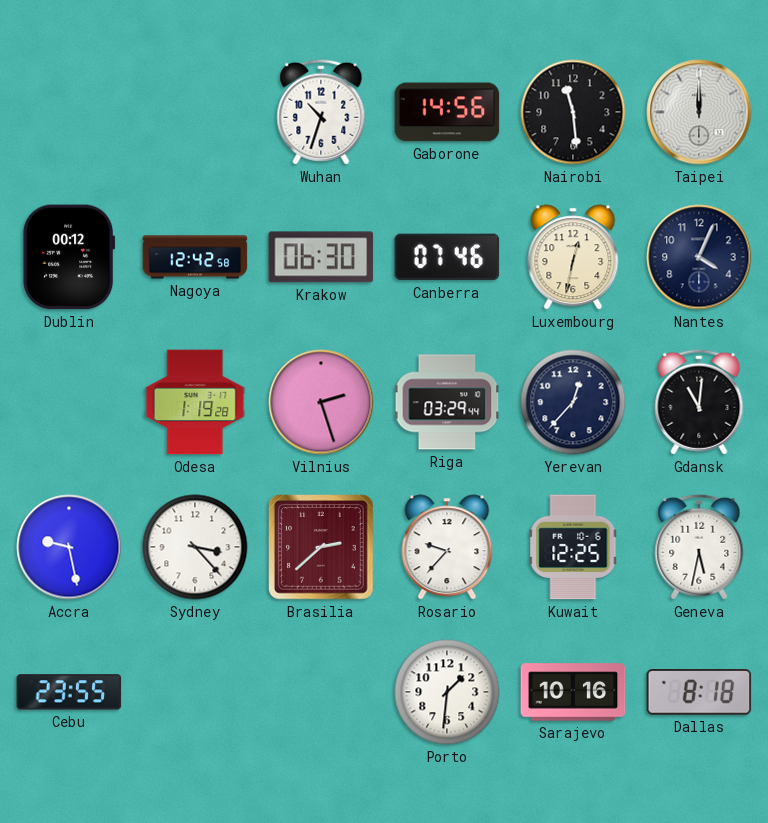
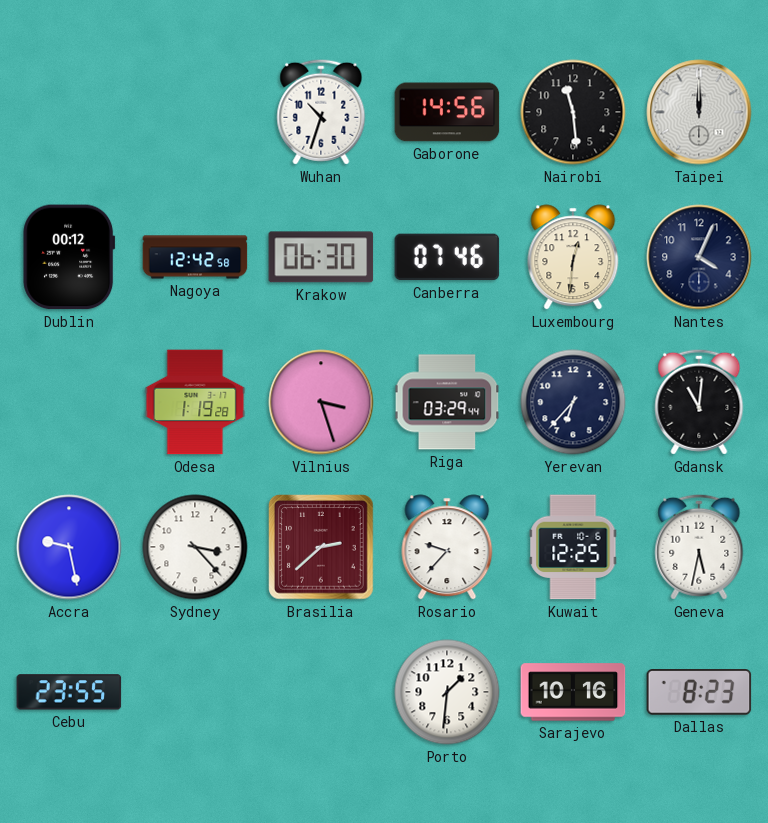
Luxembourg: 12:32 -> 12:31
Vilnius: 2:27 -> 3:27
Yerevan: 12:37 -> 6:37
Dallas: 8:18 -> 8:23
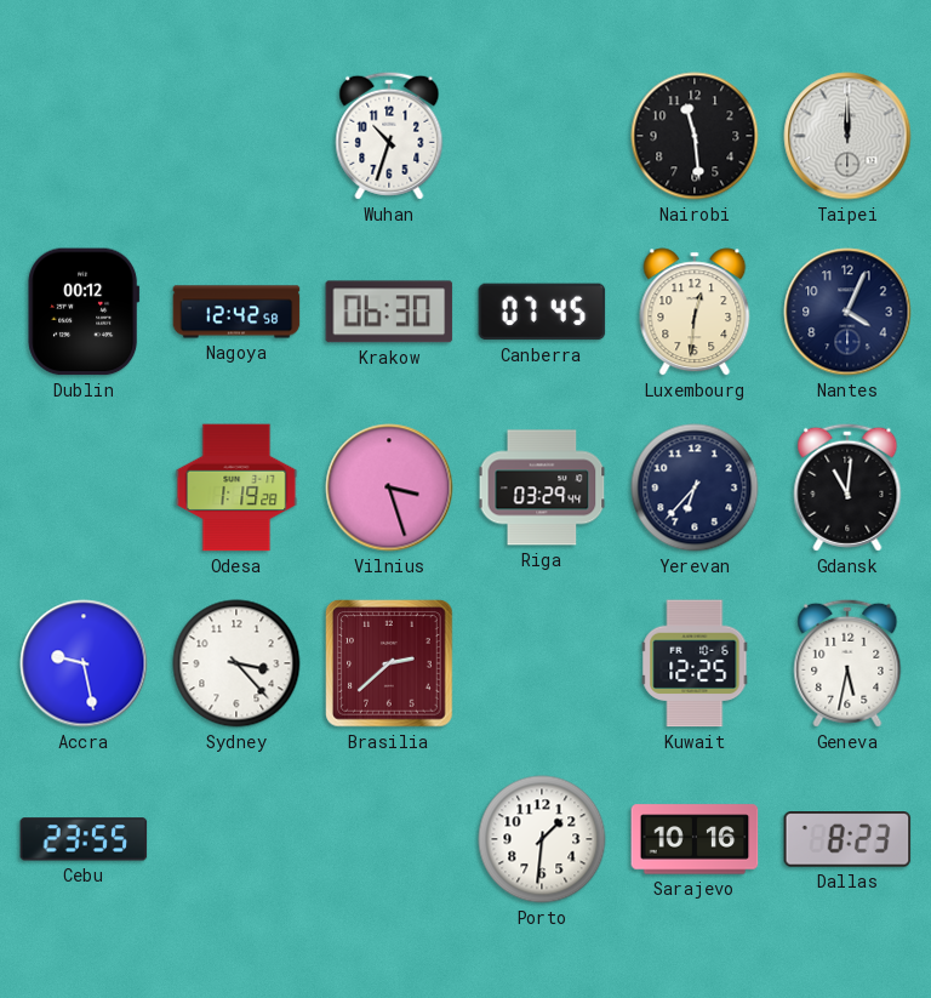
Gaborone: 14:56 -> none
Canberra: 07:46 -> 07:45
Rosario: 9:37 -> none
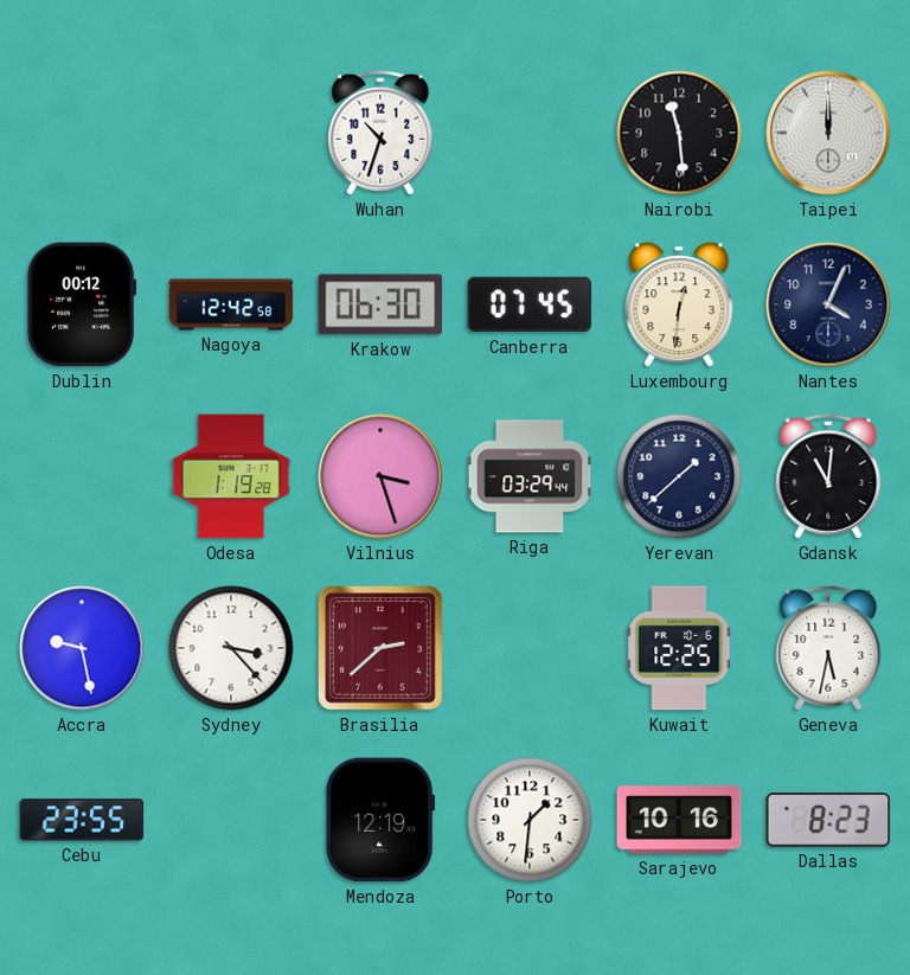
Yerevan: 6:37 -> 1:38
Mendoza: none -> 12:19
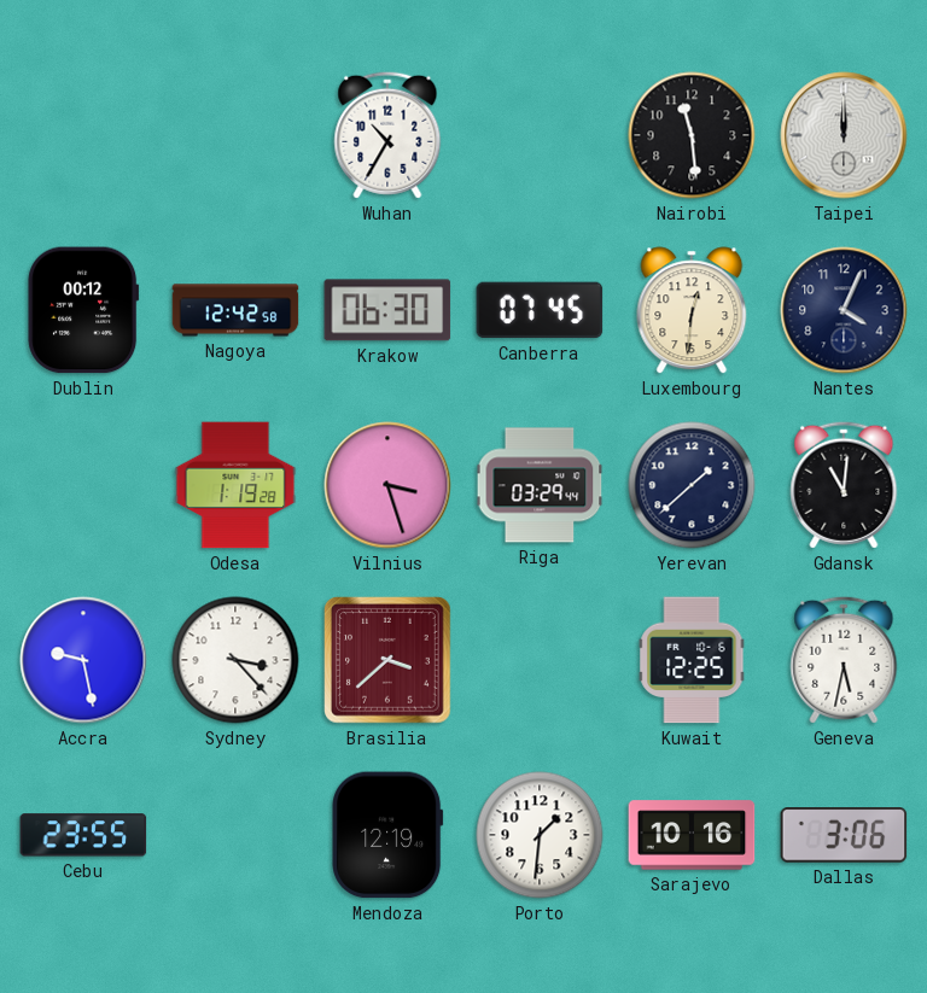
Wuhan: 10:33 -> 10:35
Brasilia: 2:38 -> 3:38
Dallas: 8:23 -> 3:06
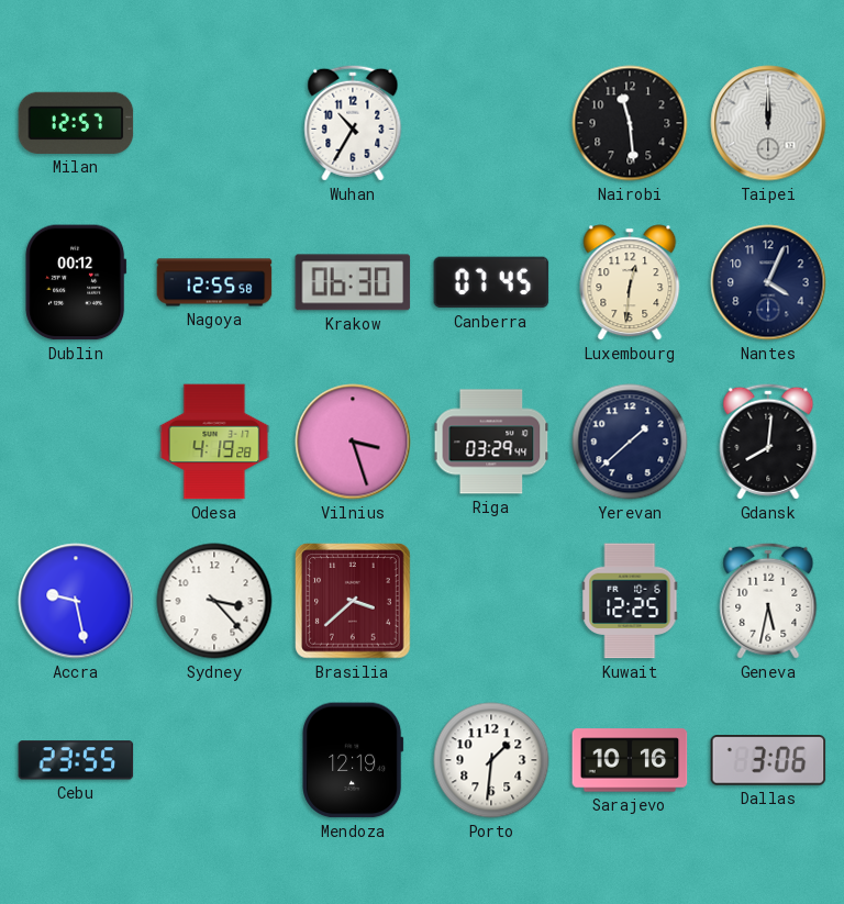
Milan: none -> 12:57
Nagoya: 12:42 -> 12:55
Odesa: 1:19 -> 4:19
Gdansk: 11:01 -> 8:01
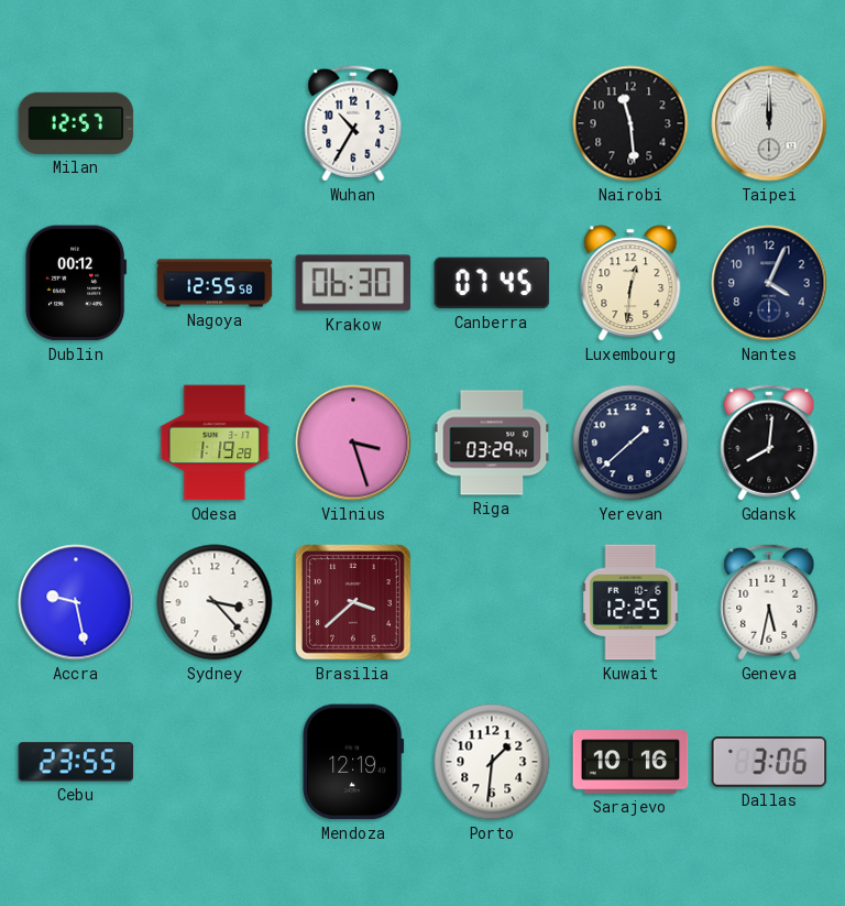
Odesa: 4:19 -> 1:19
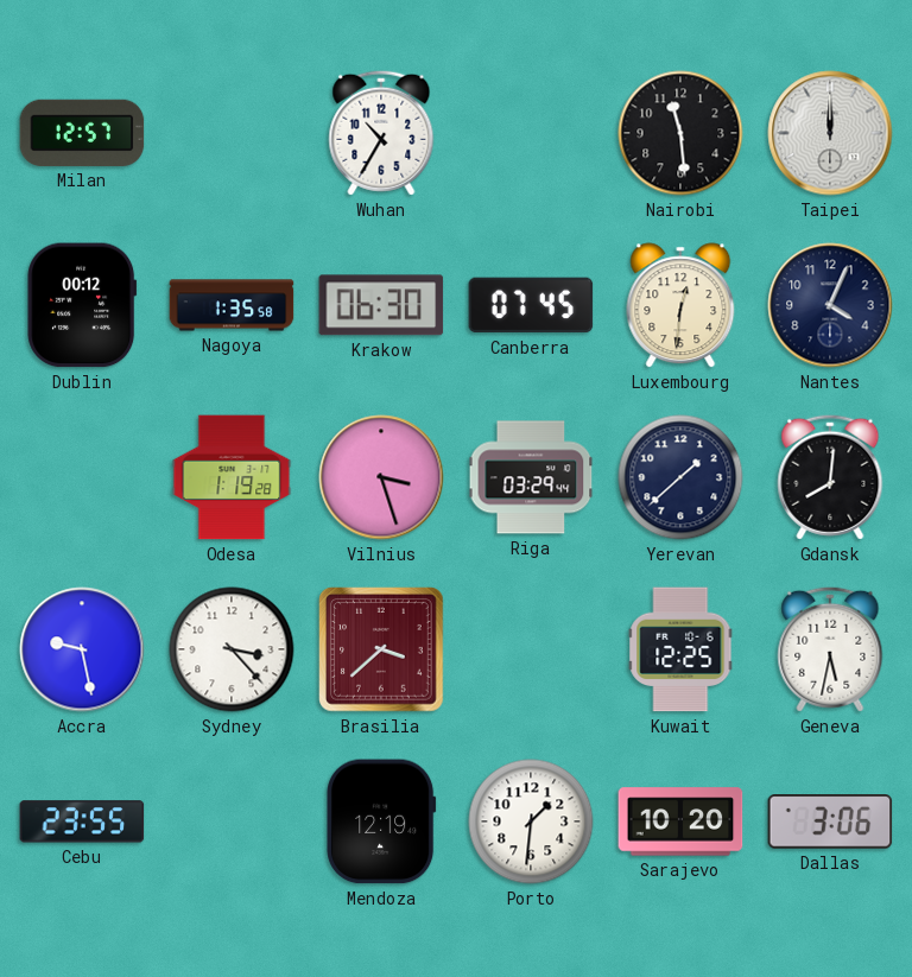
Nagoya: 12:55 -> 1:35
Sarajevo: 10:16 -> 10:20
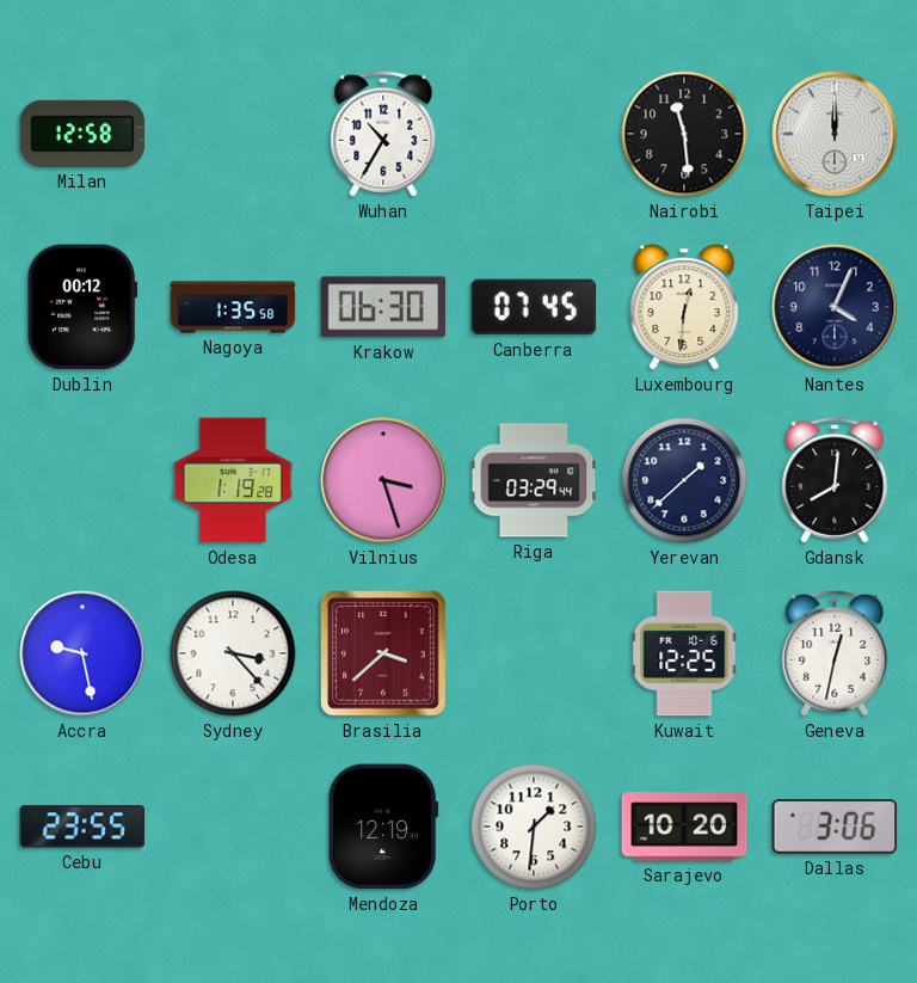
Milan: 12:57 -> 12:58
Geneva: 5:32 -> 12:32
